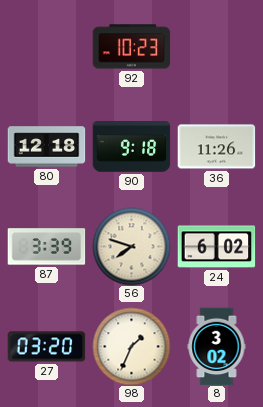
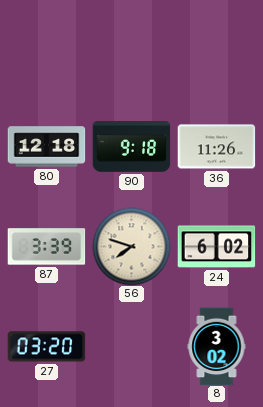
92: 10:23 -> none
98: 1:34 -> none
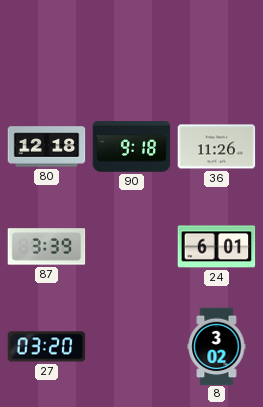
56: 7:48 -> none
24: 6:02 -> 6:01
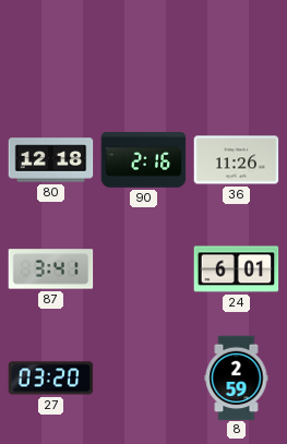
90: 9:18 -> 2:16
87: 3:39 -> 3:41
8: 3:02 -> 2:59
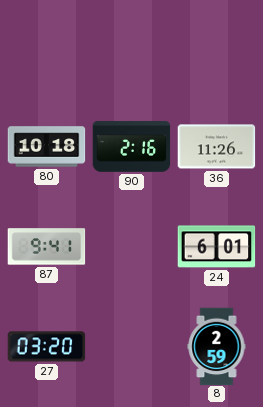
80: 12:18 -> 10:18
87: 3:41 -> 9:41
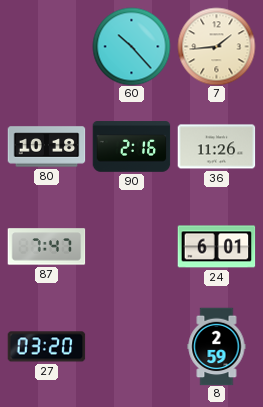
60: none -> 10:23
7: none -> 1:44
87: 9:41 -> 7:47
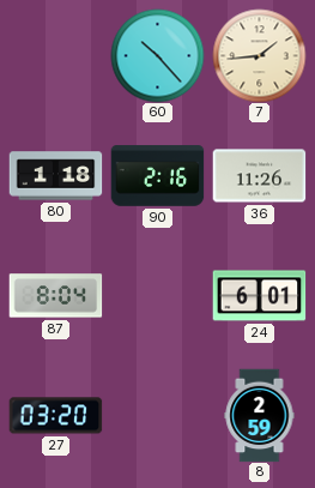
80: 10:18 -> 1:18
87: 7:47 -> 8:04
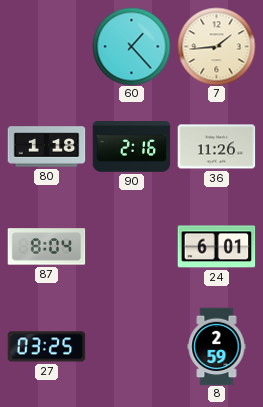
60: 10:23 -> 1:23
27: 03:20 -> 03:25
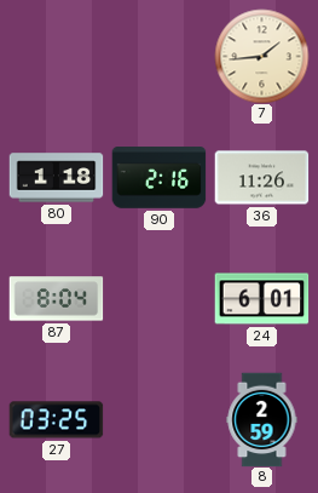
60: 1:23 -> none
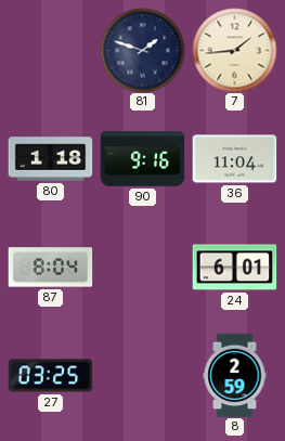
81: none -> 1:48
90: 2:16 -> 9:16
36: 11:26 -> 11:04
